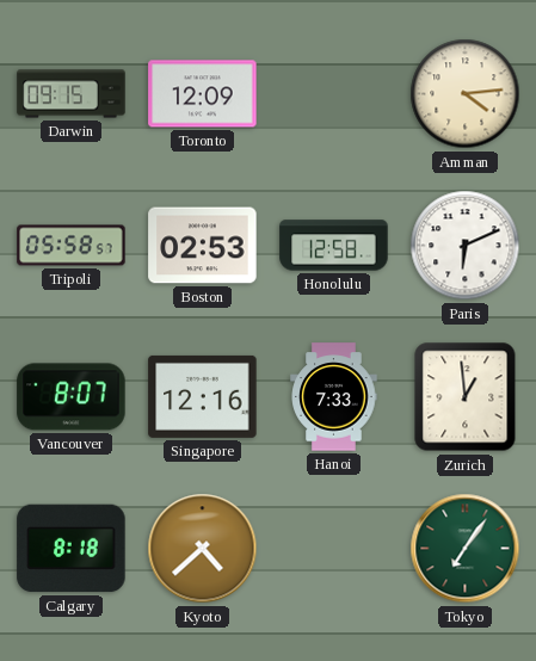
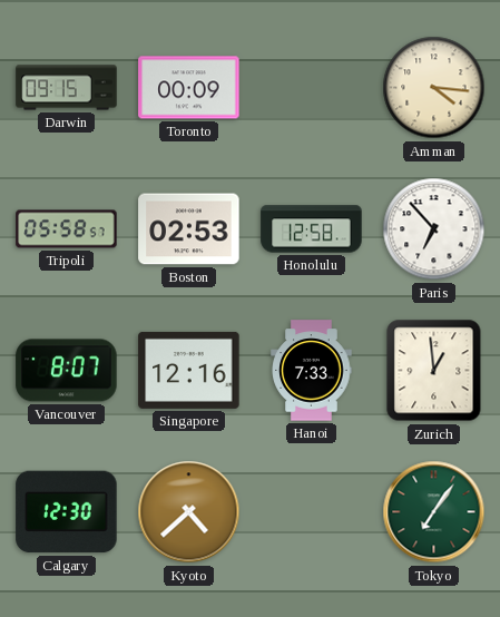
Toronto: 12:09 -> 00:09
Amman: 4:14 -> 4:16
Paris: 6:11 -> 6:53
Calgary: 8:18 -> 12:30
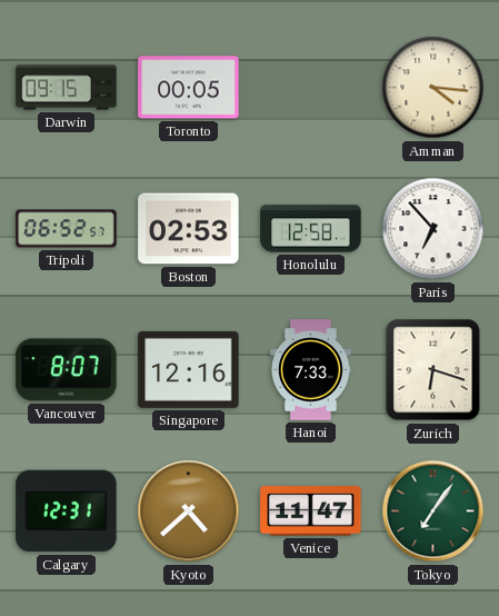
Toronto: 00:09 -> 00:05
Tripoli: 05:58 -> 06:52
Zurich: 12:59 -> 6:18
Calgary: 12:30 -> 12:31
Venice: none -> 11:47
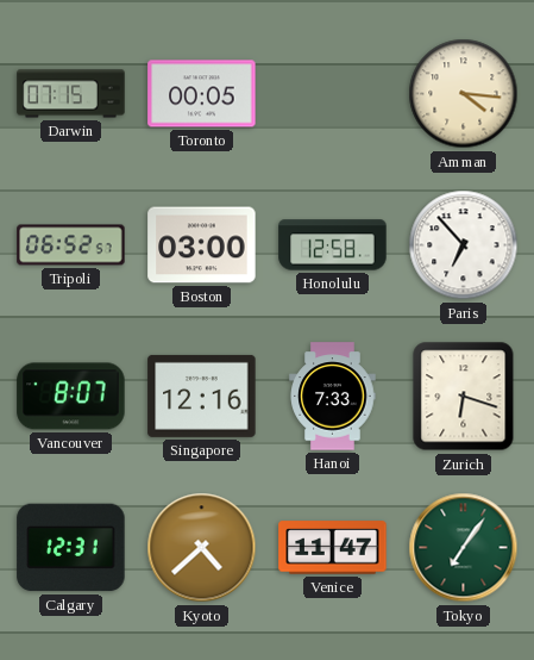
Darwin: 09:15 -> 07:15
Boston: 02:53 -> 03:00
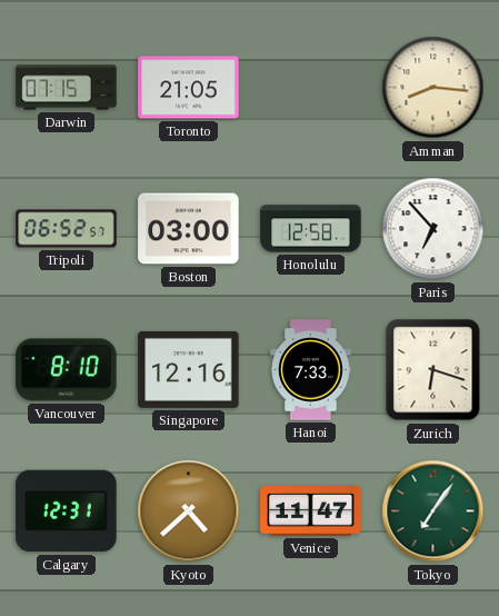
Toronto: 00:05 -> 21:05
Amman: 4:16 -> 8:16
Vancouver: 8:07 -> 8:10
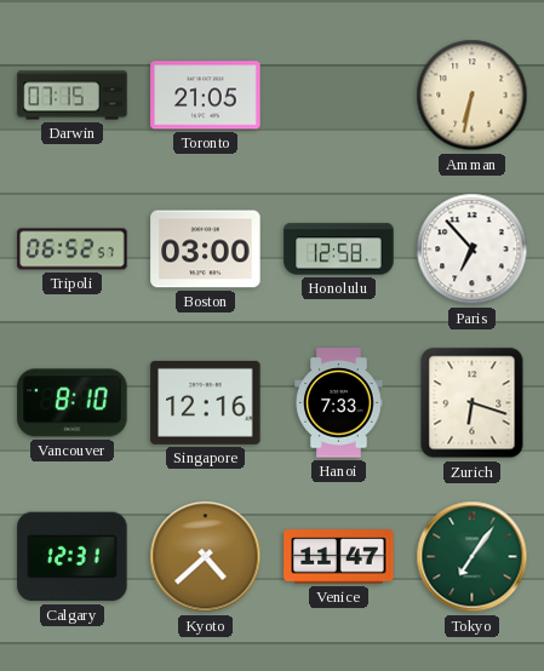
Amman: 8:16 -> 6:32
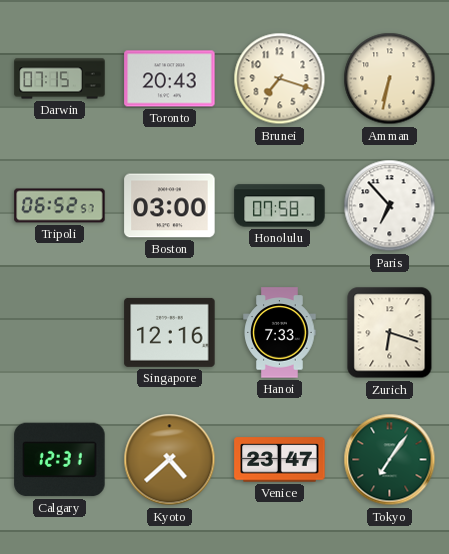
Toronto: 21:05 -> 20:43
Brunei: none -> 7:18
Honolulu: 12:58 -> 07:58
Vancouver: 8:10 -> none
Venice: 11:47 -> 23:47
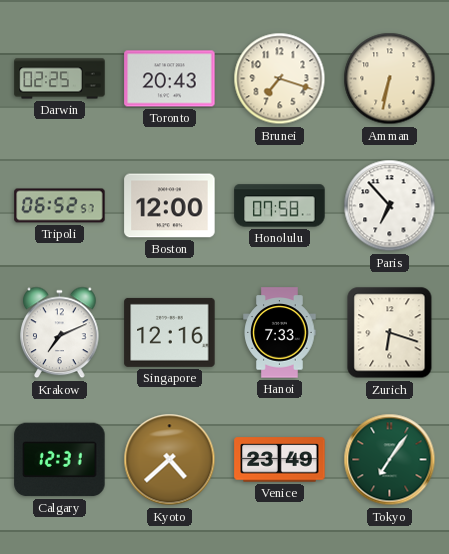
Darwin: 07:15 -> 02:25
Boston: 03:00 -> 12:00
Krakow: none -> 7:11
Venice: 23:47 -> 23:49
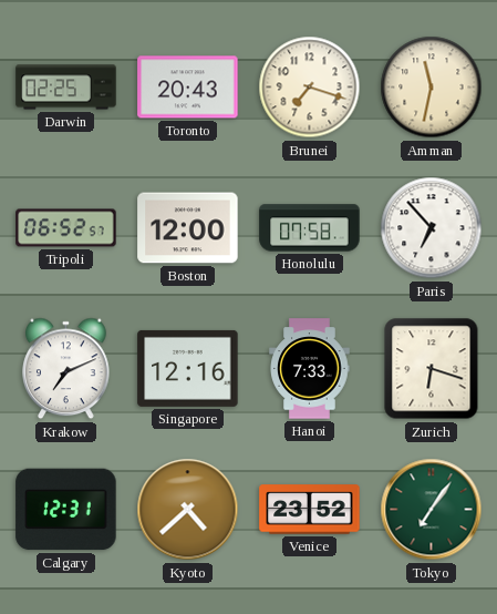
Amman: 6:32 -> 11:32
Venice: 23:49 -> 23:52
